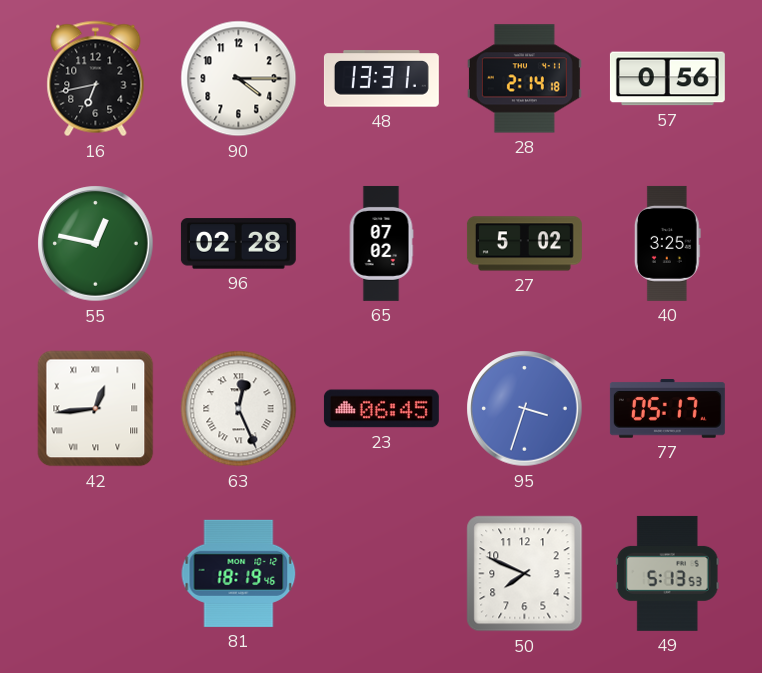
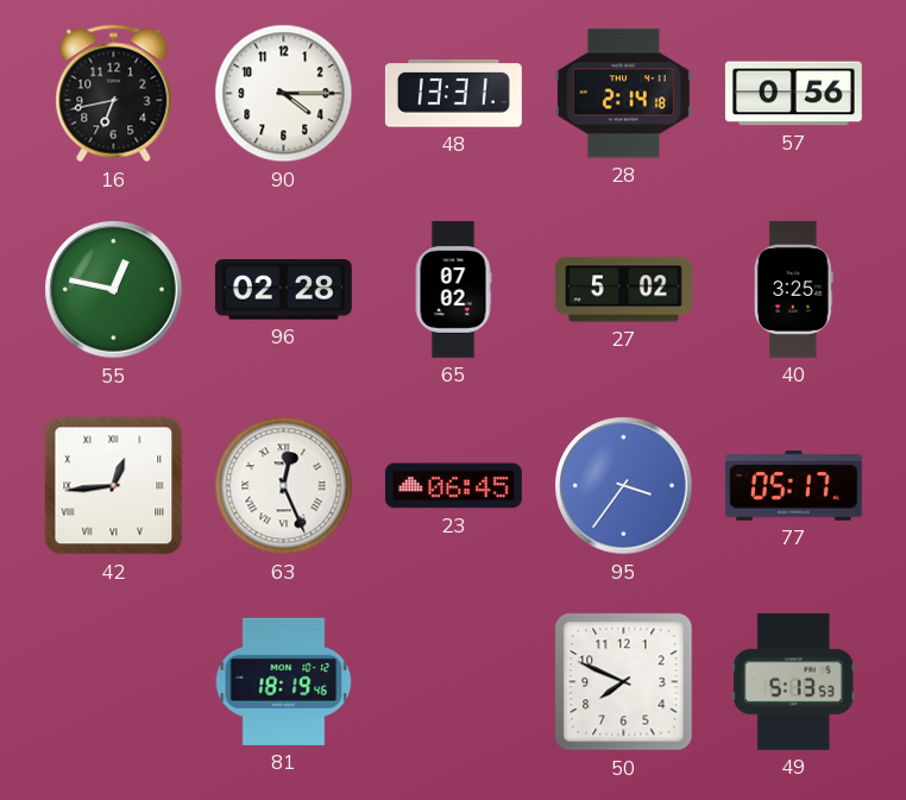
95: 3:33 -> 3:36
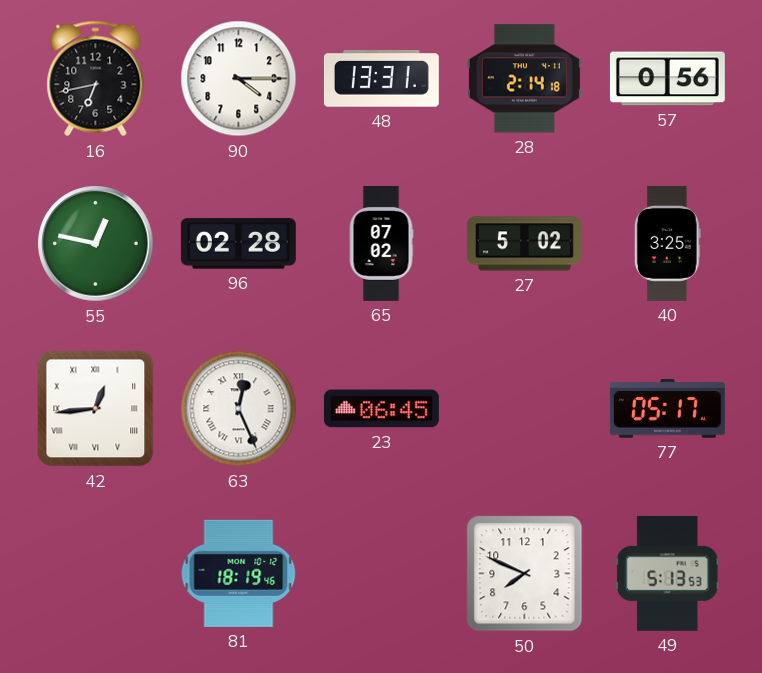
95: 3:36 -> none
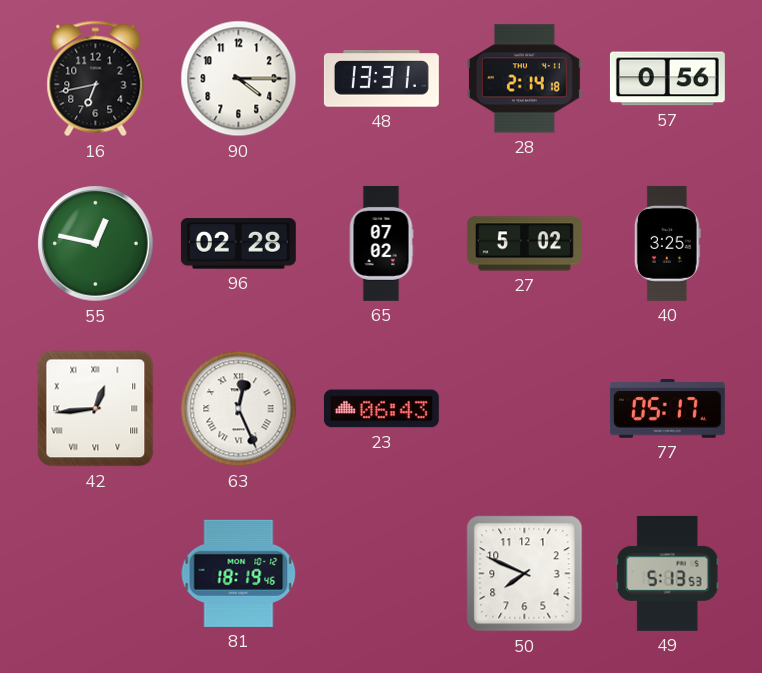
23: 06:45 -> 06:43
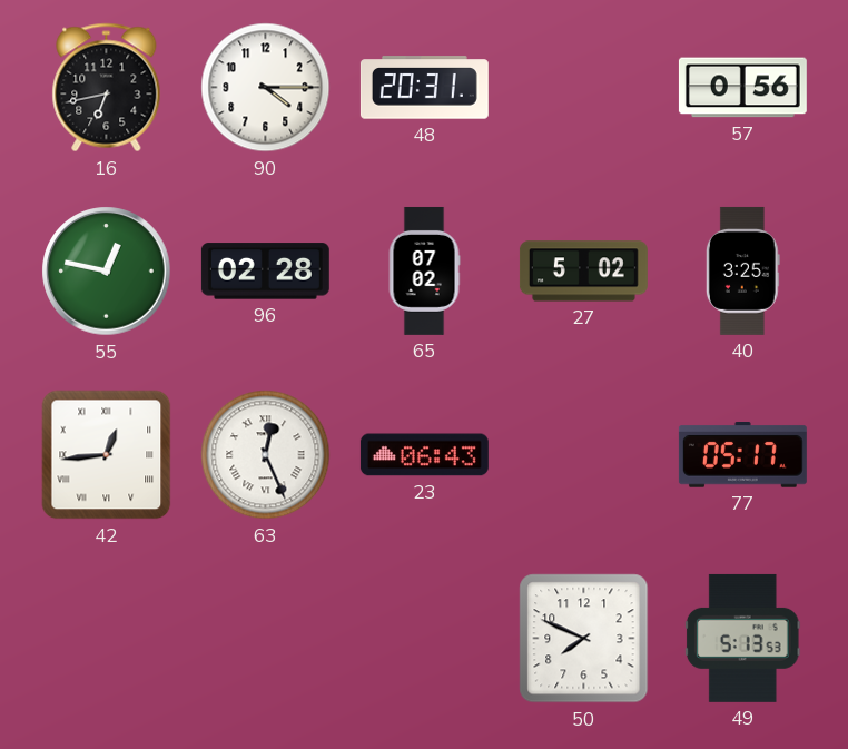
48: 13:31 -> 20:31
28: 2:14 -> none
81: 18:19 -> none
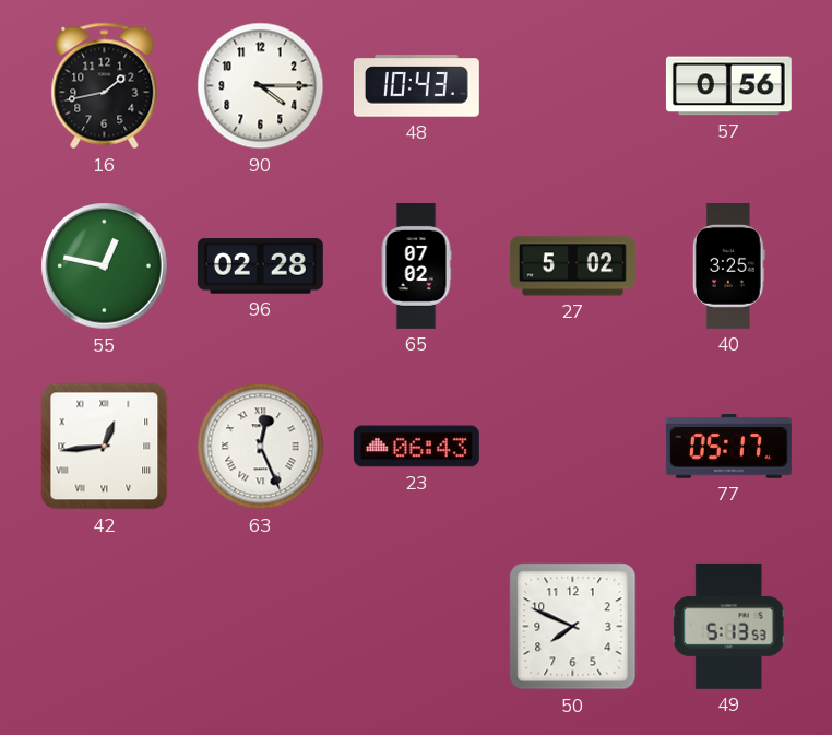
16: 6:43 -> 1:43
48: 20:31 -> 10:43
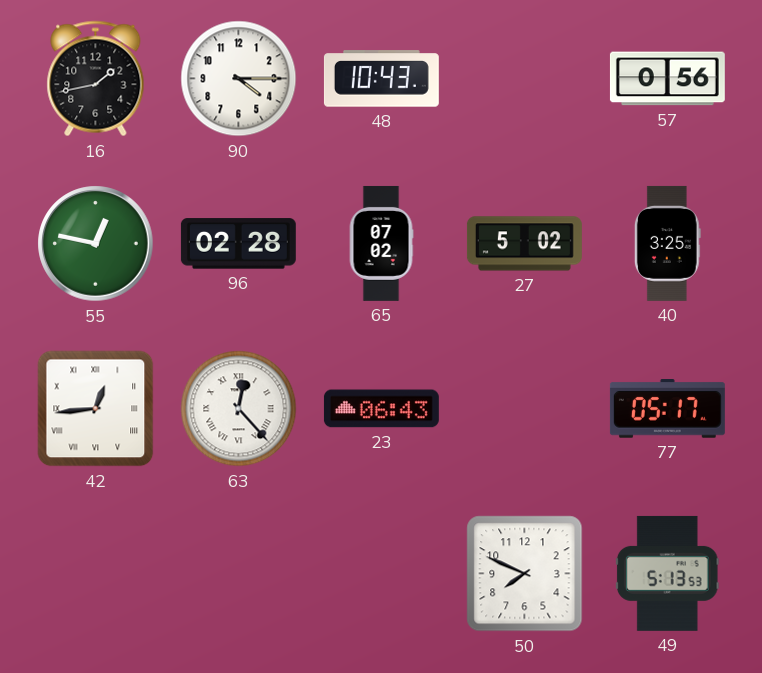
63: 12:26 -> 12:23
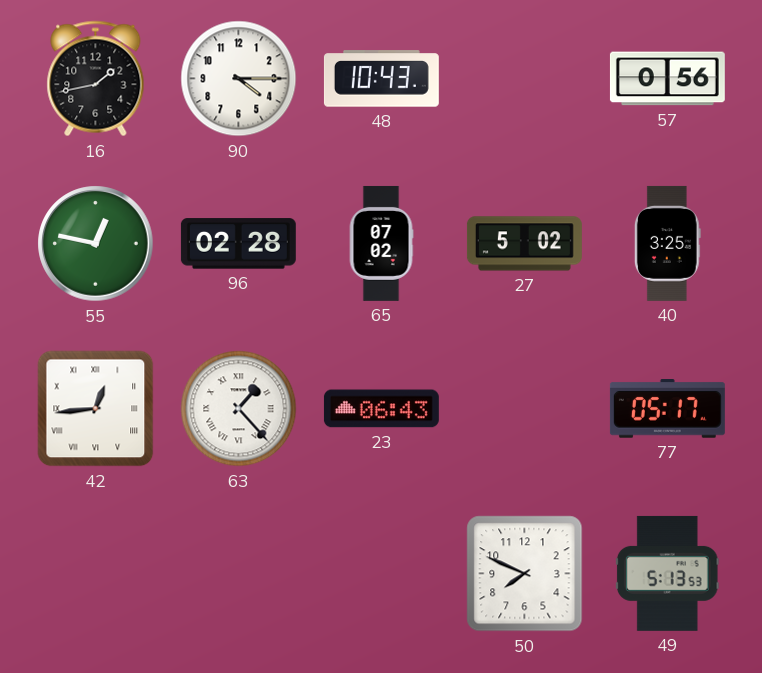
63: 12:23 -> 1:23
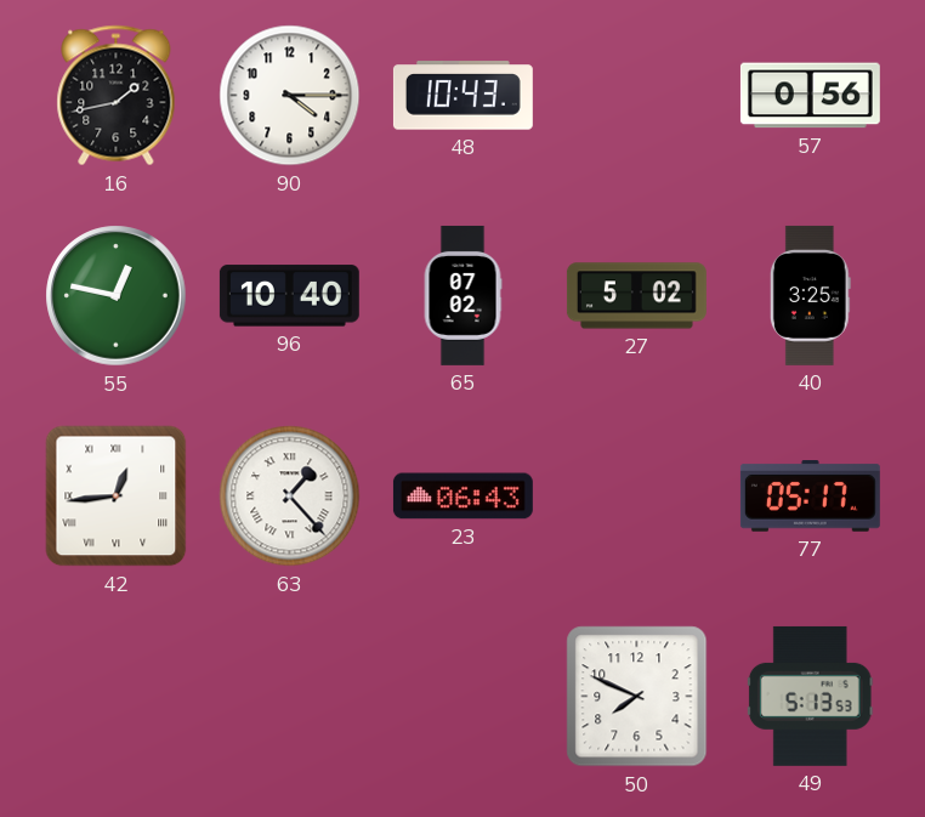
96: 02:28 -> 10:40
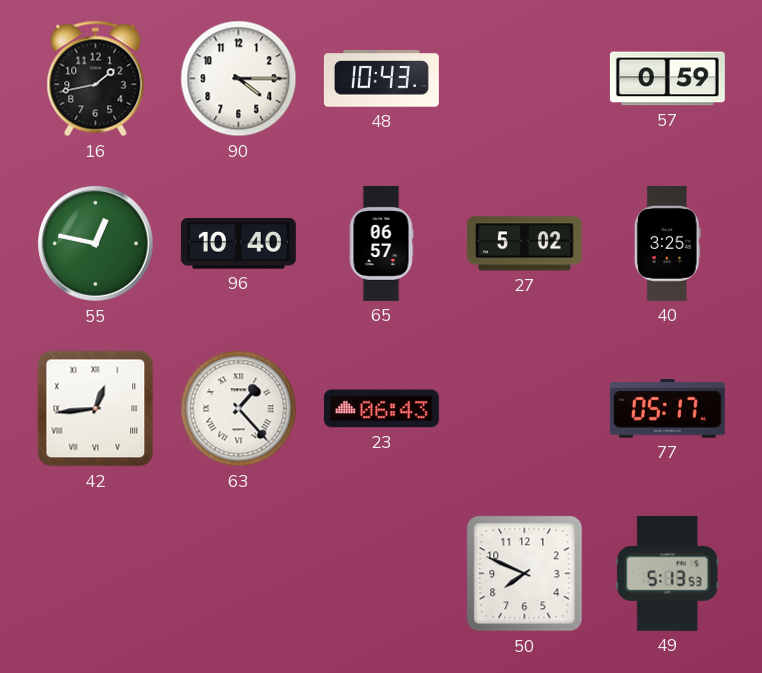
57: 0:56 -> 0:59
65: 07:02 -> 06:57
